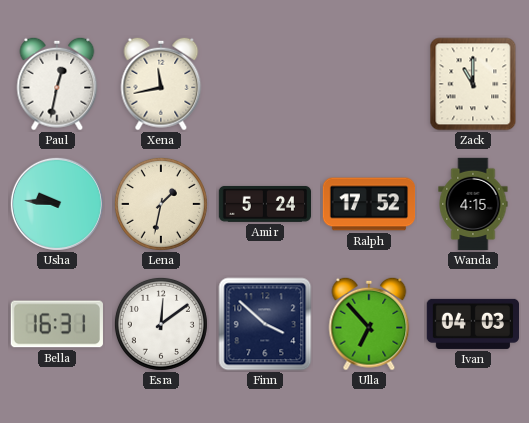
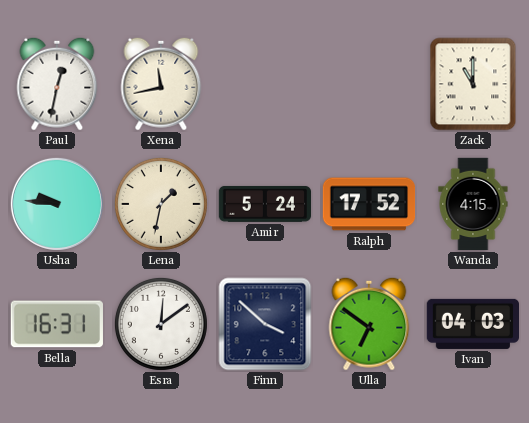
Ulla: 6:53 -> 6:51
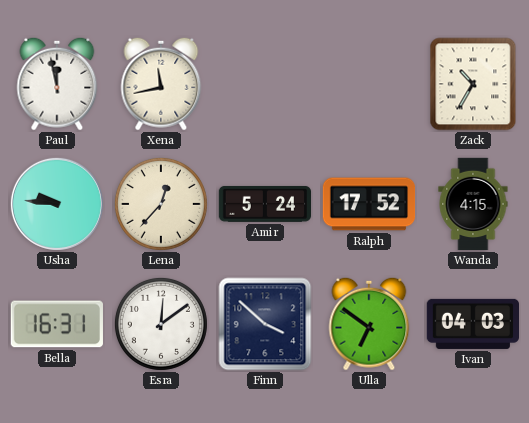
Paul: 12:32 -> 11:58
Zack: 11:00 -> 10:35
Lena: 1:32 -> 12:37
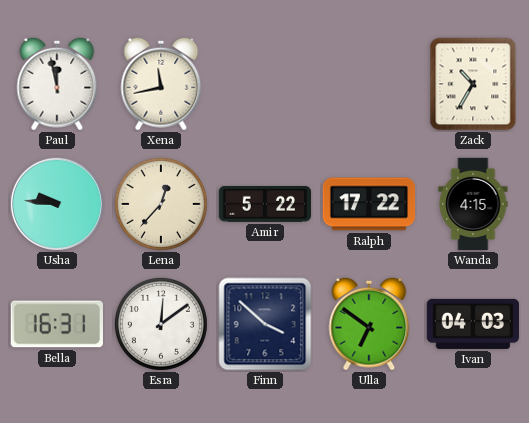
Amir: 5:24 -> 5:22
Ralph: 17:52 -> 17:22
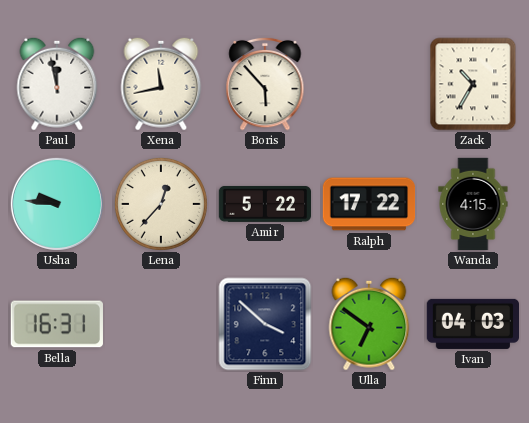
Boris: none -> 5:53
Esra: 12:09 -> none
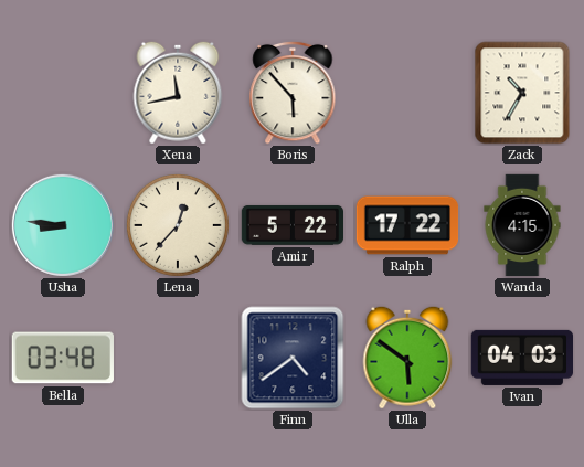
Paul: 11:58 -> none
Usha: 9:46 -> 8:46
Bella: 16:31 -> 03:48
Finn: 3:52 -> 4:39
Ulla: 6:51 -> 5:51
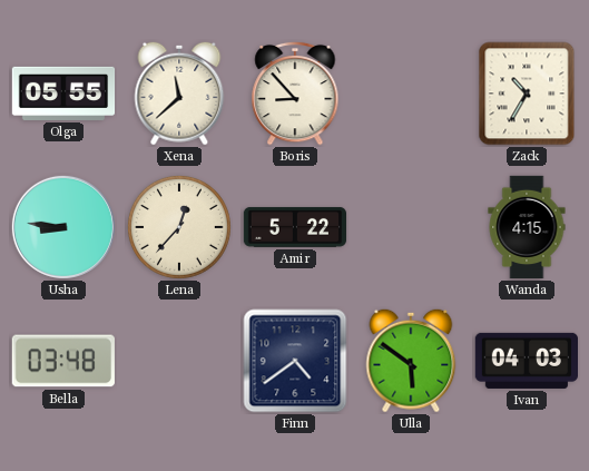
Olga: none -> 05:55
Xena: 11:43 -> 11:38
Boris: 5:53 -> 8:53
Ralph: 17:22 -> none
